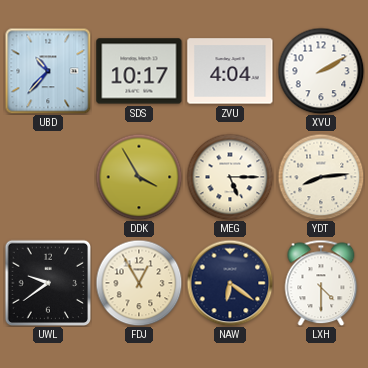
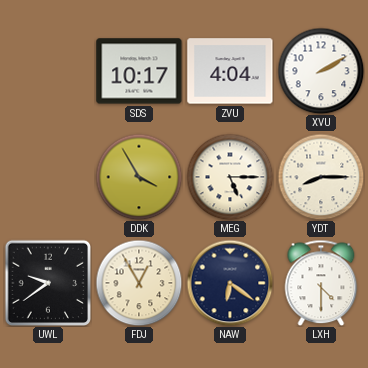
UBD: 10:37 -> none
YDT: 8:14 -> 8:15
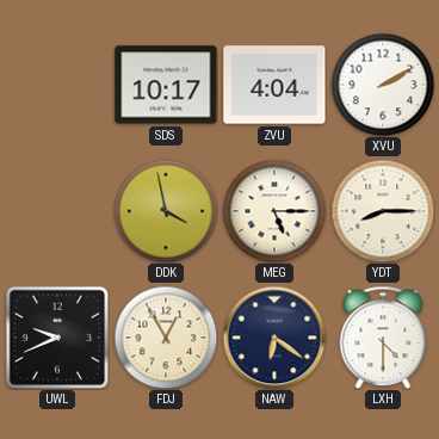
DDK: 3:55 -> 3:58
UWL: 9:39 -> 9:41
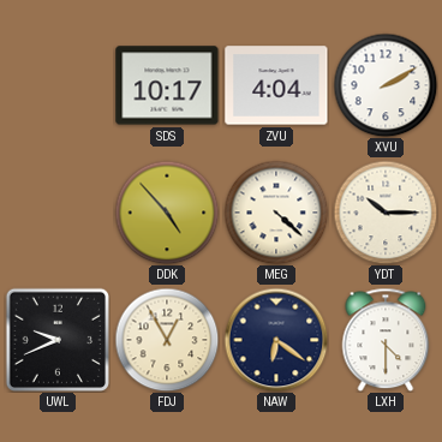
DDK: 3:58 -> 4:53
MEG: 5:15 -> 4:22
YDT: 8:15 -> 10:15
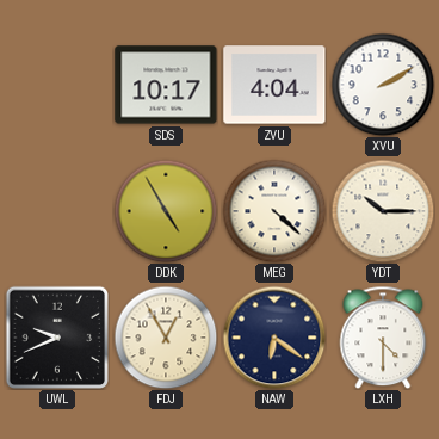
DDK: 4:53 -> 4:55
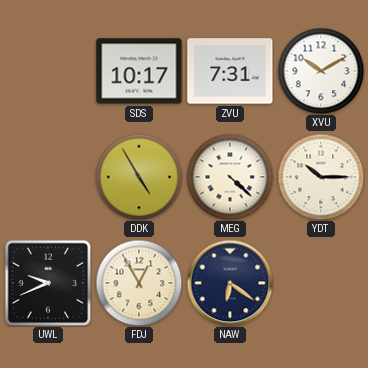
ZVU: 4:04 -> 7:31
XVU: 2:10 -> 10:10
LXH: 4:30 -> none
